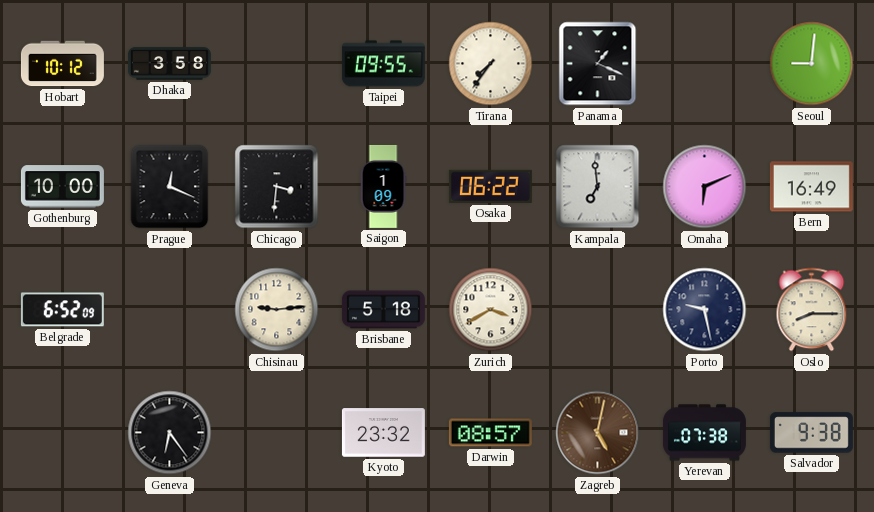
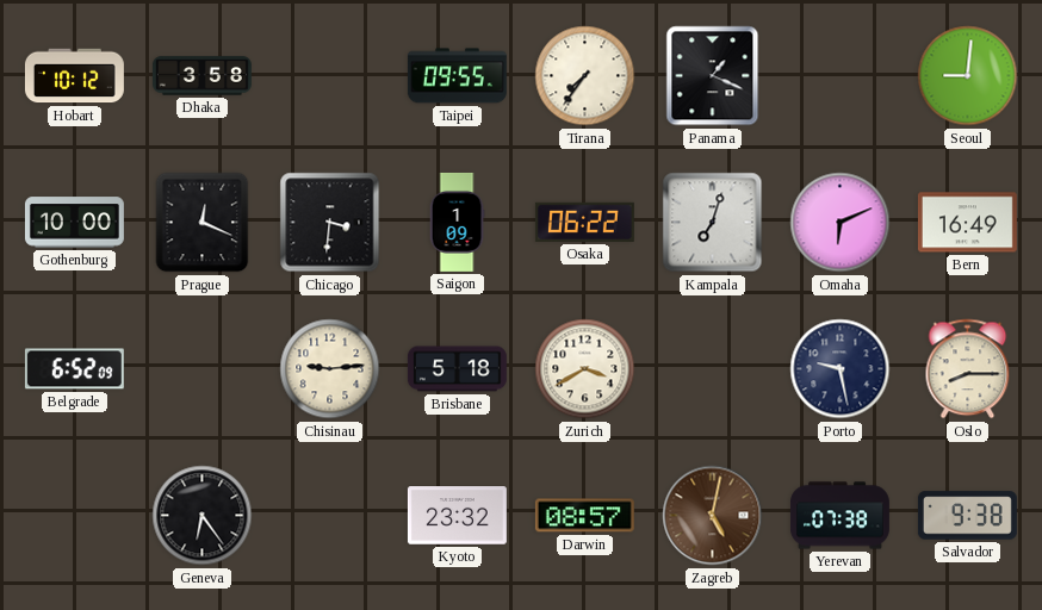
Kampala: 6:59 -> 7:03
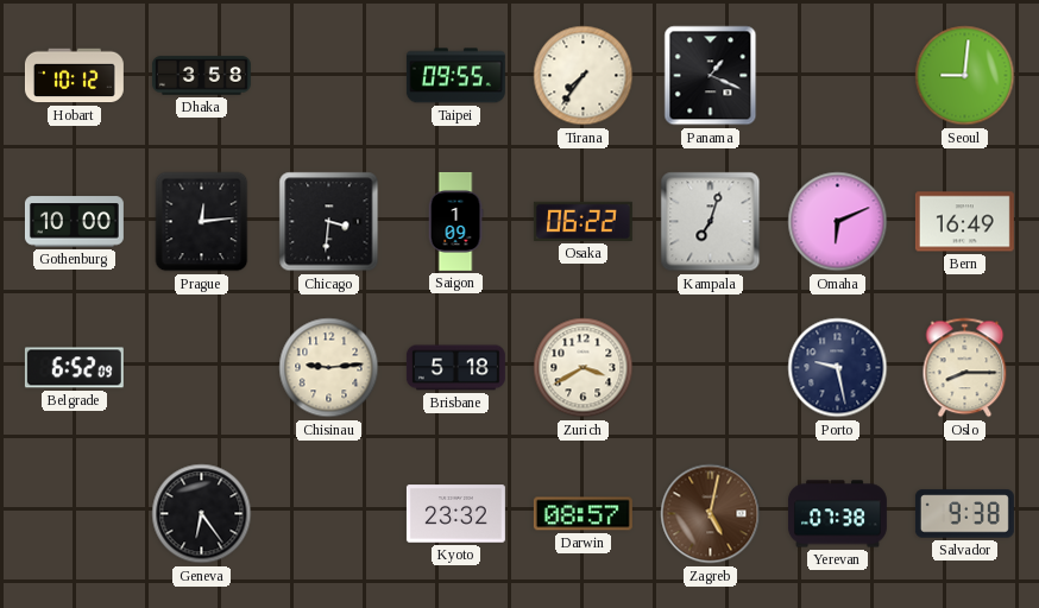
Prague: 12:19 -> 12:14
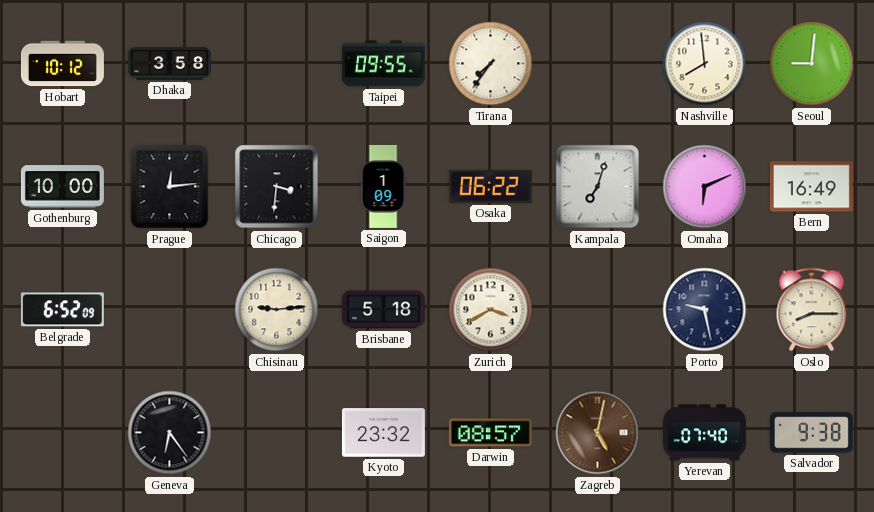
Panama: 1:19 -> none
Nashville: none -> 7:59
Yerevan: 07:38 -> 07:40
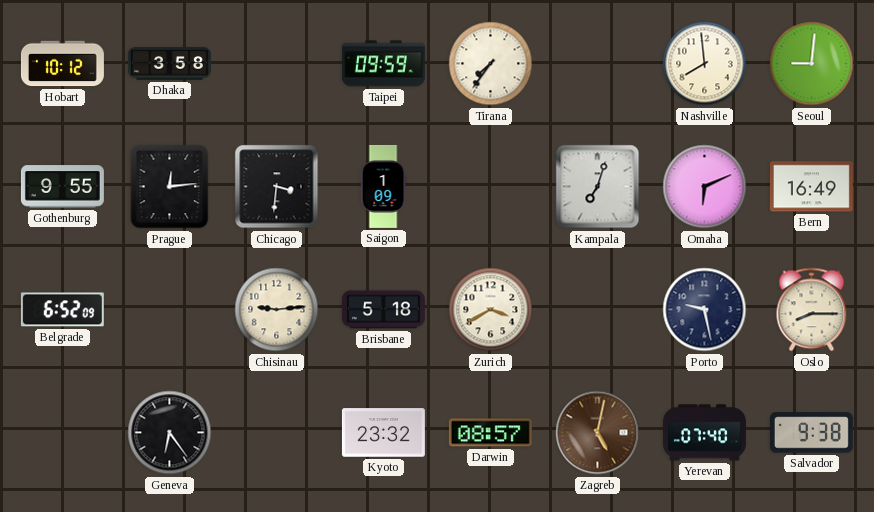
Taipei: 09:55 -> 09:59
Gothenburg: 10:00 -> 9:55
Osaka: 06:22 -> none
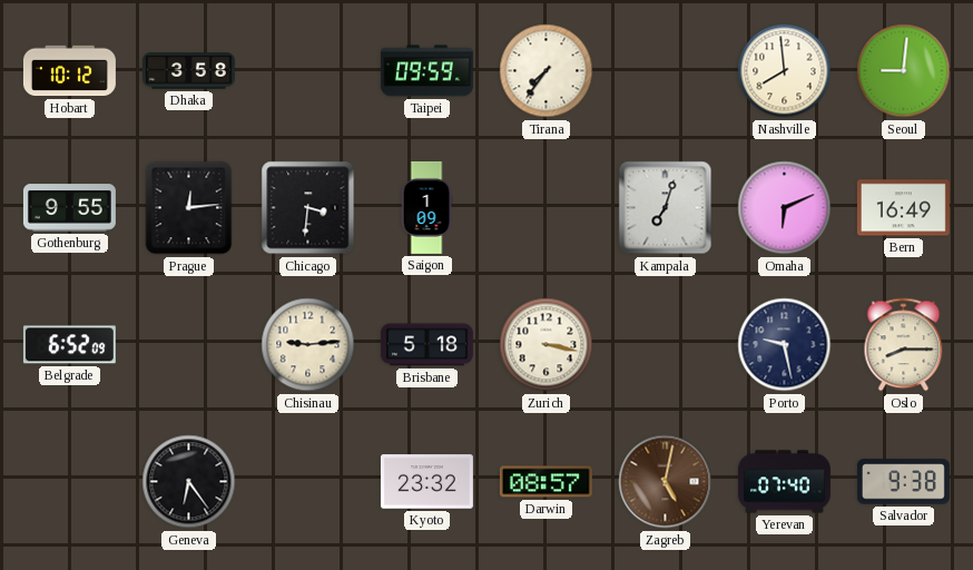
Zurich: 3:40 -> 3:17
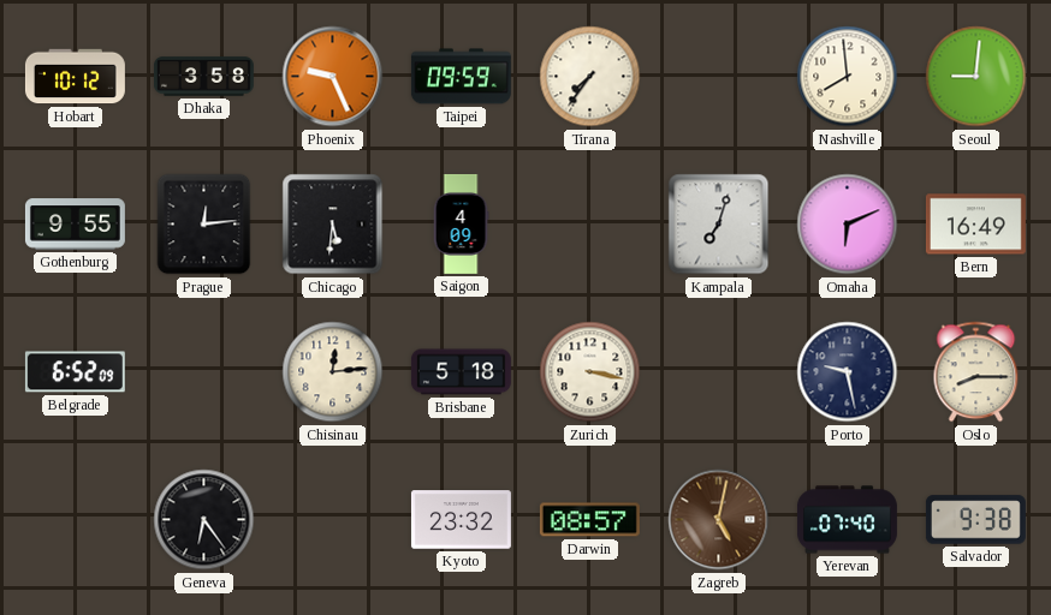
Phoenix: none -> 9:26
Chicago: 3:31 -> 5:31
Saigon: 1:09 -> 4:09
Chisinau: 9:14 -> 12:14
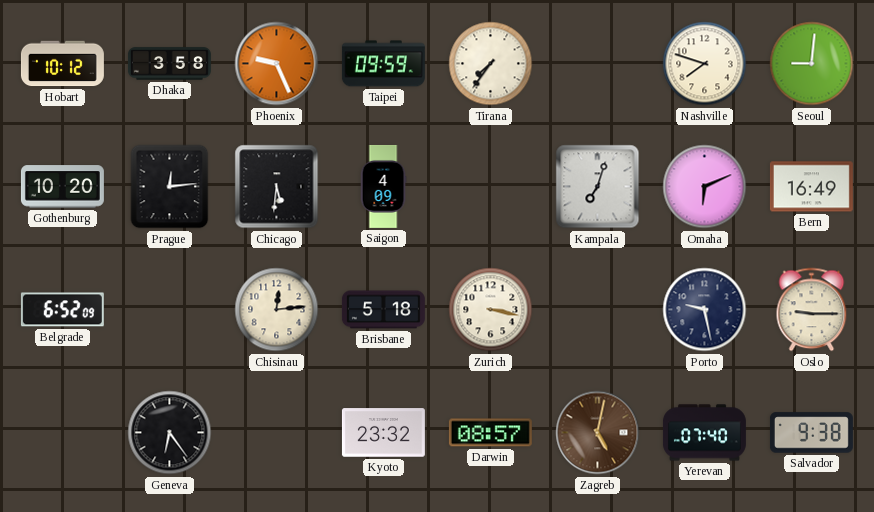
Nashville: 7:59 -> 7:48
Gothenburg: 9:55 -> 10:20
Oslo: 8:15 -> 9:15
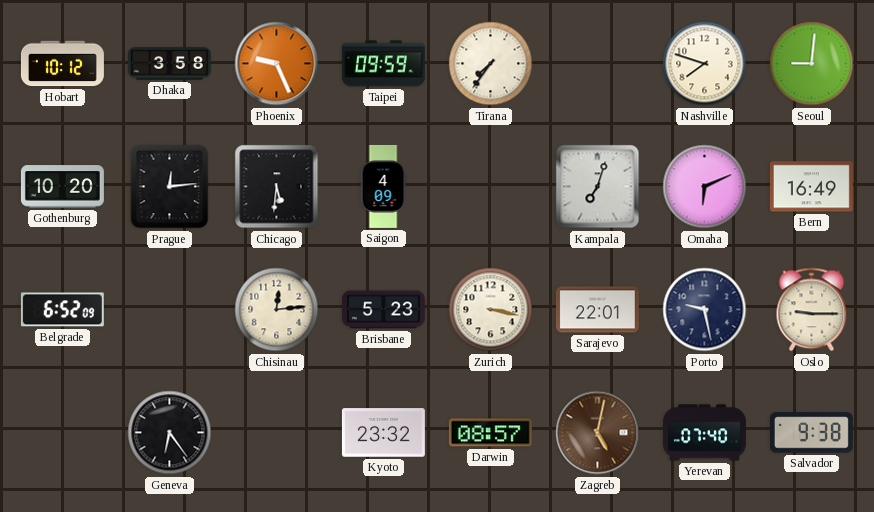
Brisbane: 5:18 -> 5:23
Sarajevo: none -> 22:01
